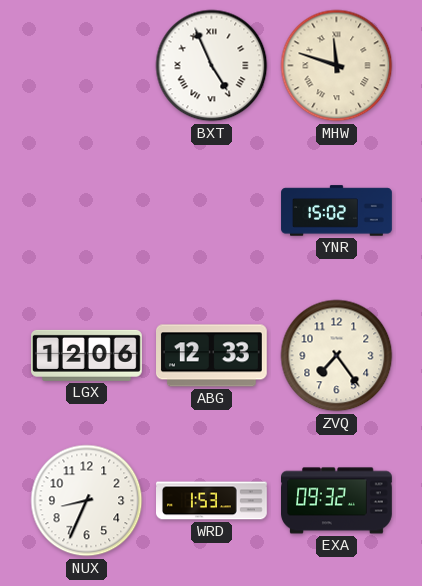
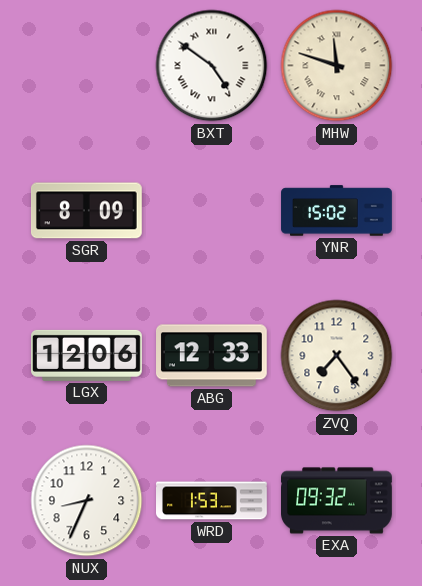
BXT: 4:56 -> 4:51
SGR: none -> 8:09
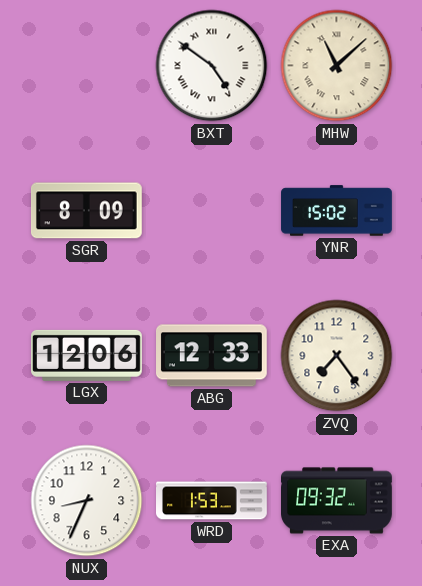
MHW: 11:48 -> 11:08
